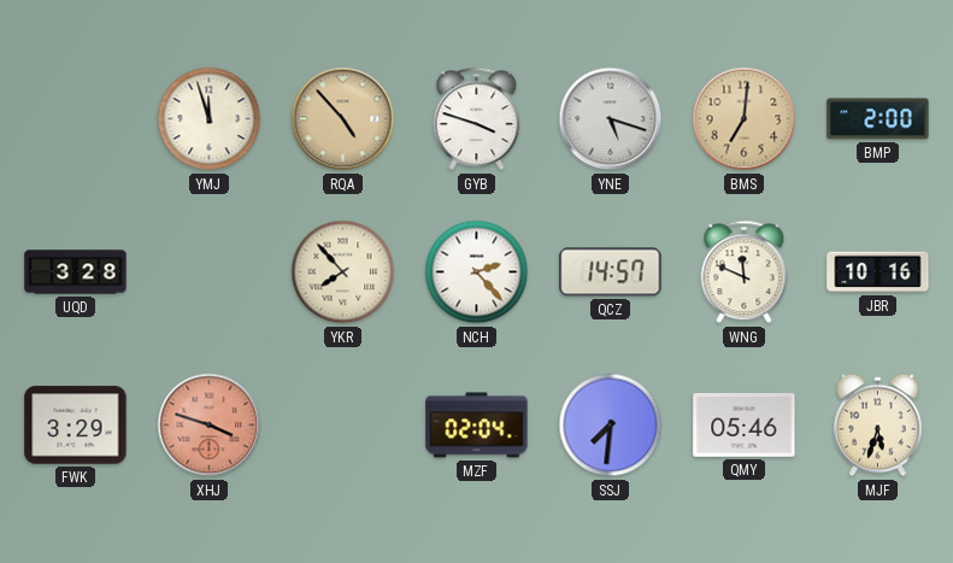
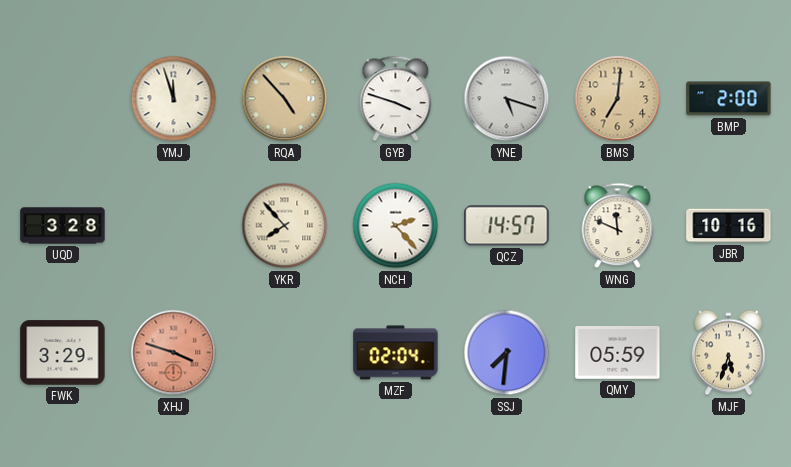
QMY: 05:46 -> 05:59
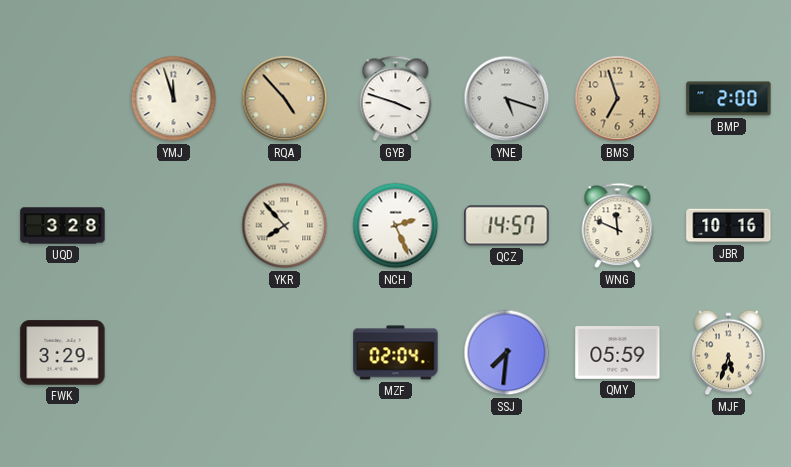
BMS: 7:01 -> 6:57
NCH: 2:23 -> 2:26
XHJ: 3:48 -> none
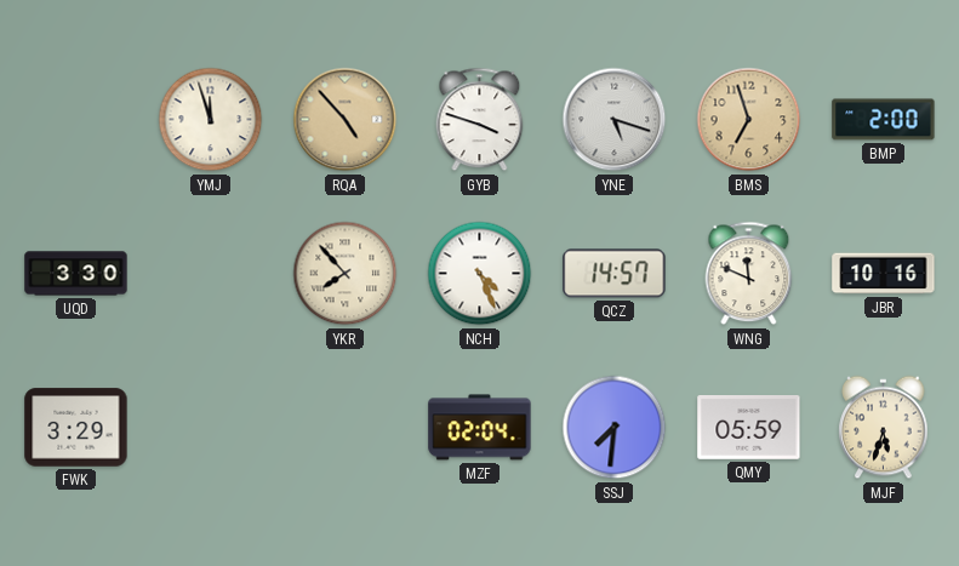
UQD: 3:28 -> 3:30
NCH: 2:26 -> 4:26
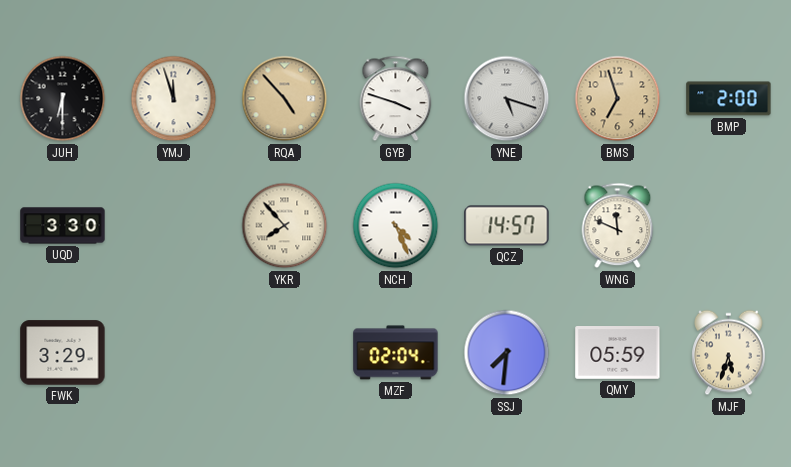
JUH: none -> 6:30
JBR: 10:16 -> none
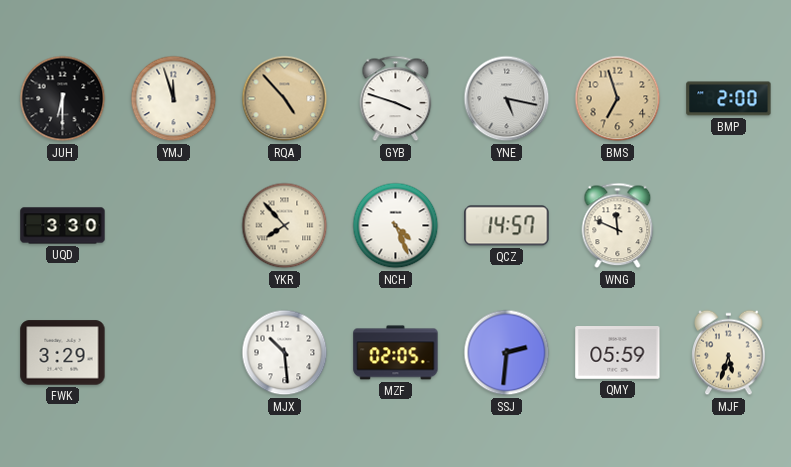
YNE: 5:18 -> 5:17
MJX: none -> 10:29
MZF: 02:04 -> 02:05
SSJ: 7:31 -> 2:31
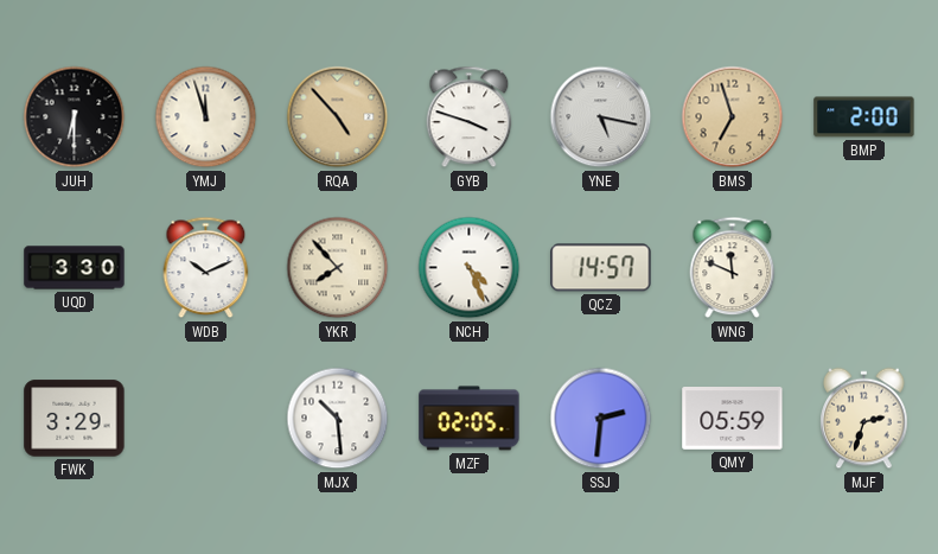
WDB: none -> 10:11
MJF: 5:33 -> 2:33
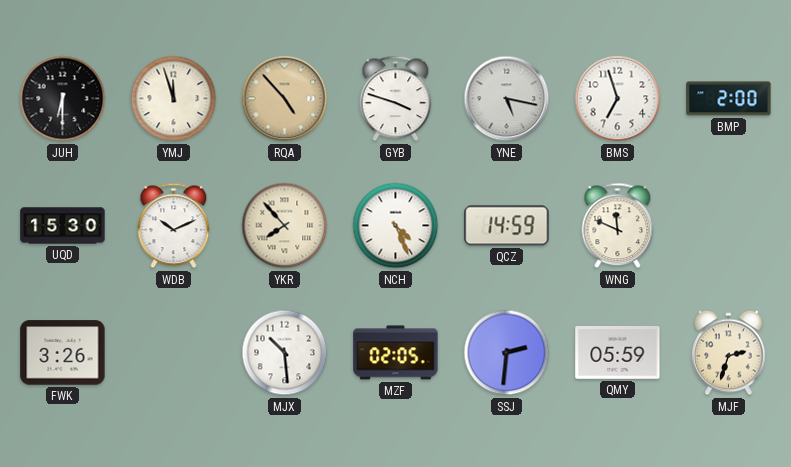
BMS dial: champagne -> white
UQD: 3:30 -> 15:30
QCZ: 14:57 -> 14:59
FWK: 3:29 -> 3:26
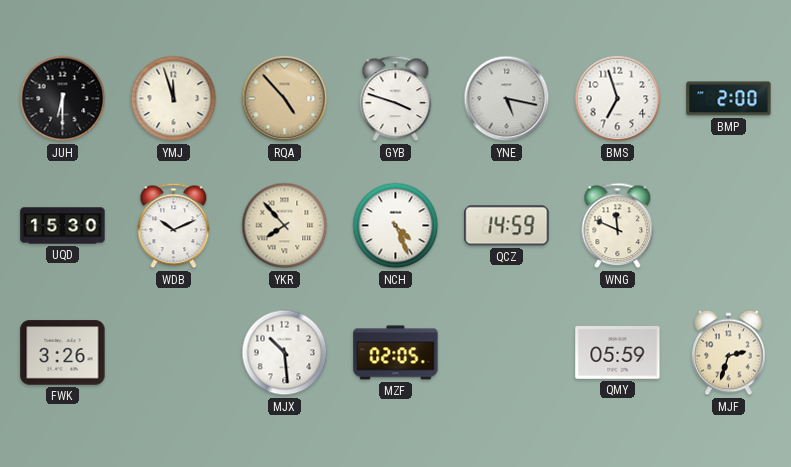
SSJ: 2:31 -> none
